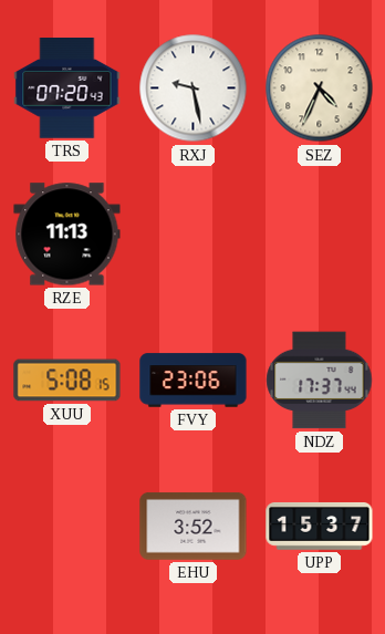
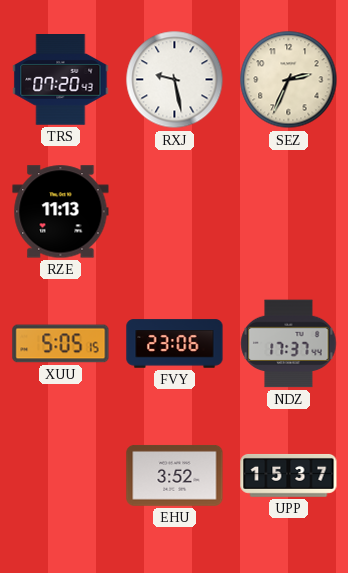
SEZ: 4:34 -> 2:34
XUU: 5:08 -> 5:05
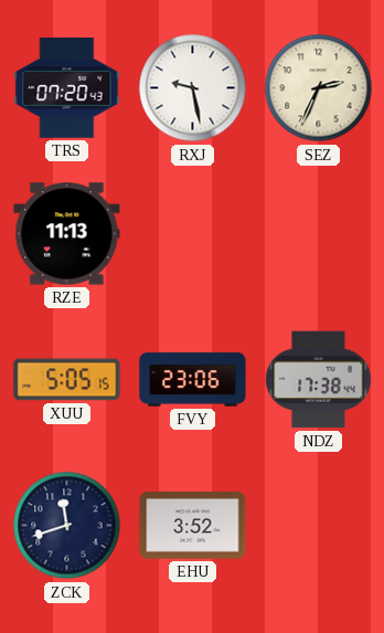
NDZ: 17:37 -> 17:38
ZCK: none -> 11:42
UPP: 15:37 -> none
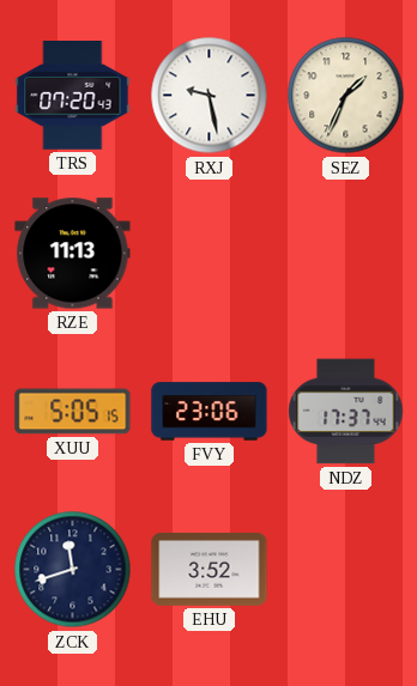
SEZ: 2:34 -> 1:34
NDZ: 17:38 -> 17:37
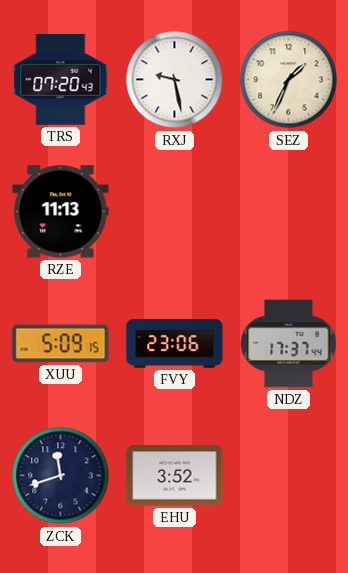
XUU: 5:05 -> 5:09
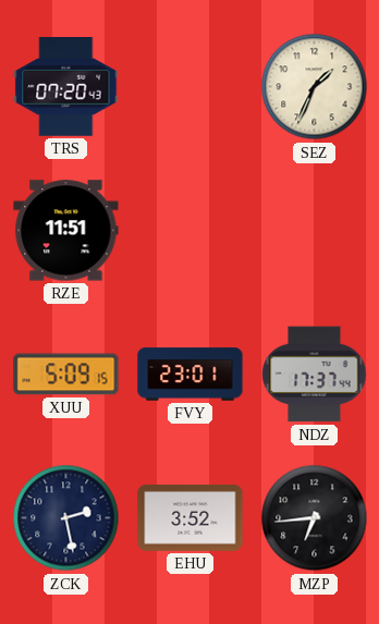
RXJ: 9:28 -> none
RZE: 11:13 -> 11:51
FVY: 23:06 -> 23:01
ZCK: 11:42 -> 2:28
MZP: none -> 6:44
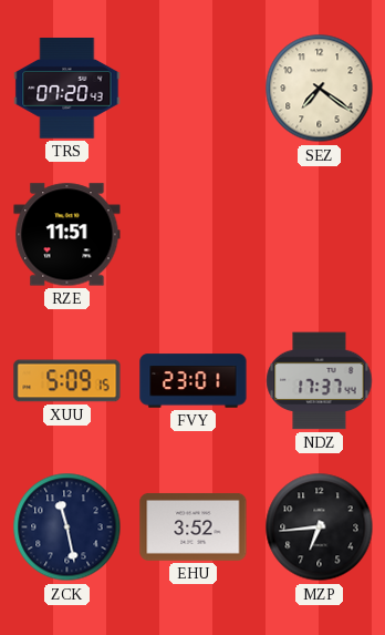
SEZ: 1:34 -> 7:21
ZCK: 2:28 -> 11:28
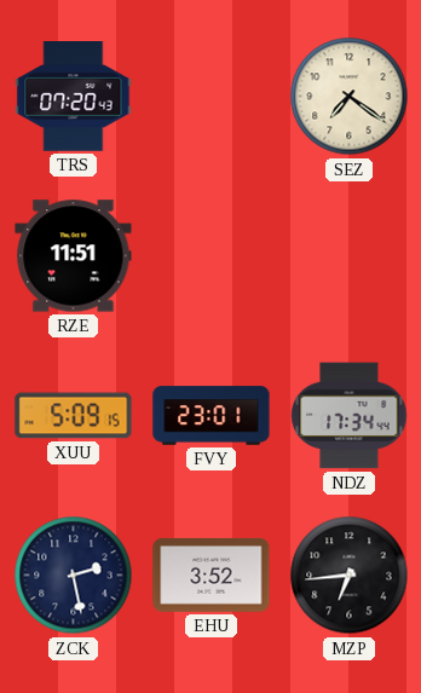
NDZ: 17:37 -> 17:34
ZCK: 11:28 -> 2:28
